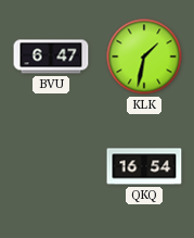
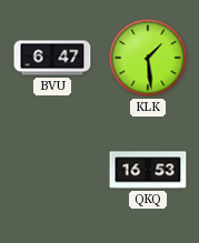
KLK: 1:32 -> 1:29
QKQ: 16:54 -> 16:53
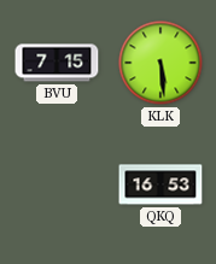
BVU: 6:47 -> 7:15
KLK: 1:29 -> 5:29
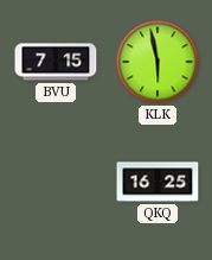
KLK: 5:29 -> 5:58
QKQ: 16:53 -> 16:25
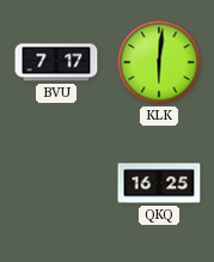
BVU: 7:15 -> 7:17
KLK: 5:58 -> 6:01
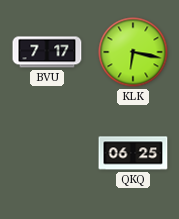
KLK: 6:01 -> 6:17
QKQ: 16:25 -> 06:25
